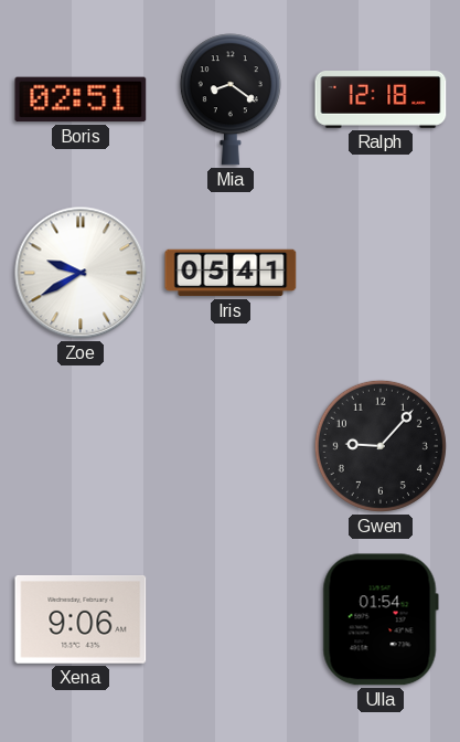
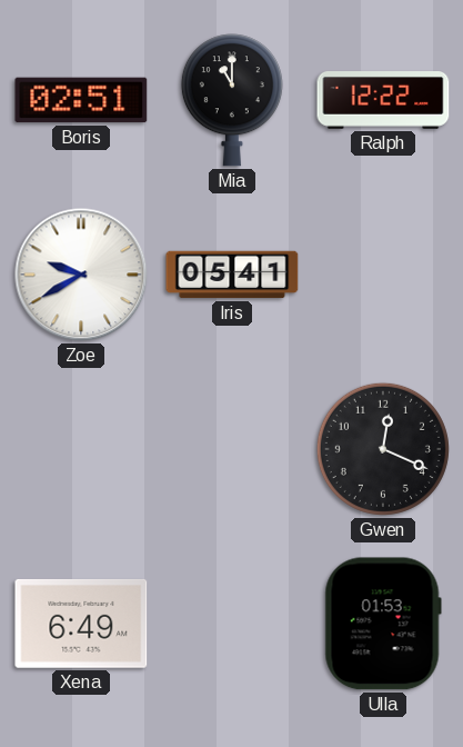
Mia: 8:21 -> 11:00
Ralph: 12:18 -> 12:22
Gwen: 9:07 -> 12:19
Xena: 9:06 -> 6:49
Ulla: 01:54 -> 01:53
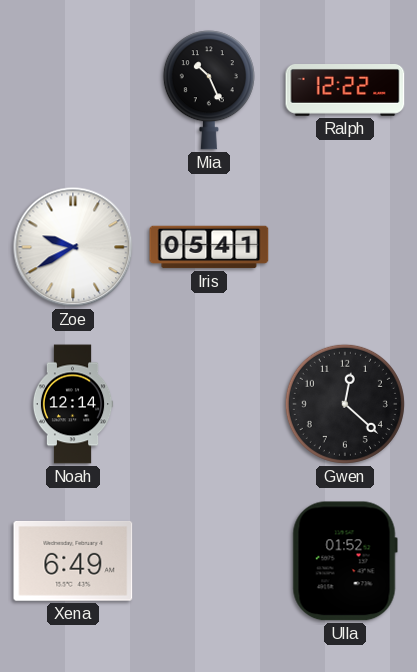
Boris: 02:51 -> none
Mia: 11:00 -> 10:26
Noah: none -> 12:14
Gwen: 12:19 -> 12:22
Ulla: 01:53 -> 01:52
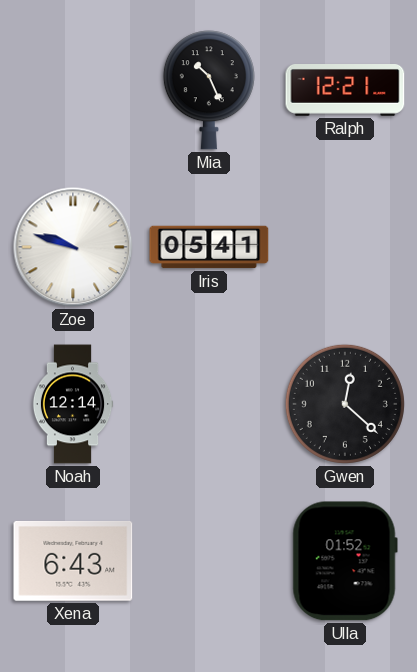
Ralph: 12:22 -> 12:21
Zoe: 9:40 -> 9:48
Xena: 6:49 -> 6:43
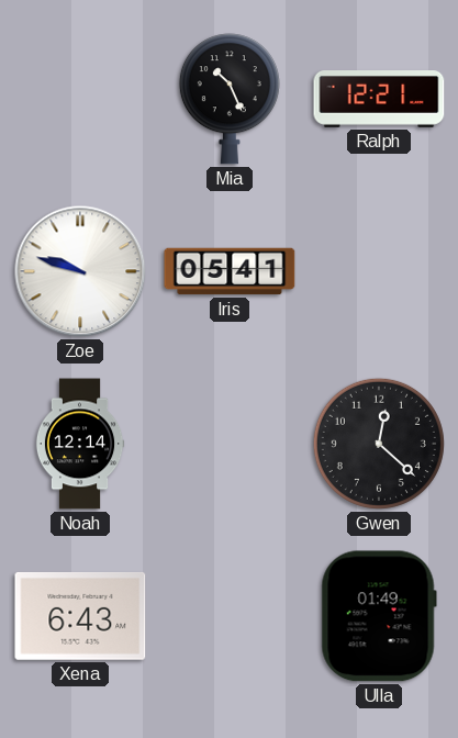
Ulla: 01:52 -> 01:49
